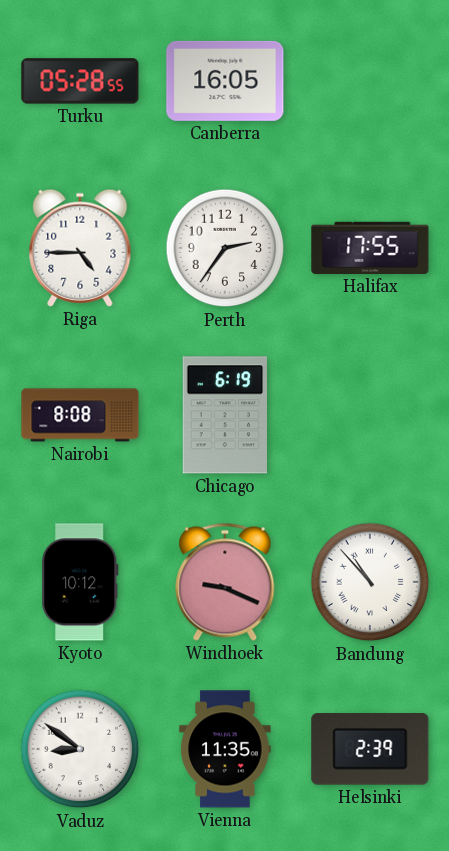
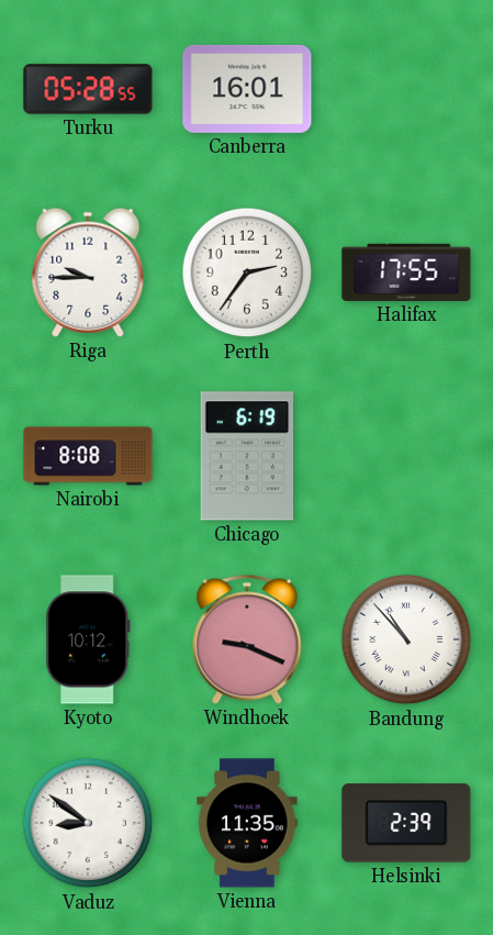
Canberra: 16:05 -> 16:01
Riga: 4:45 -> 9:45
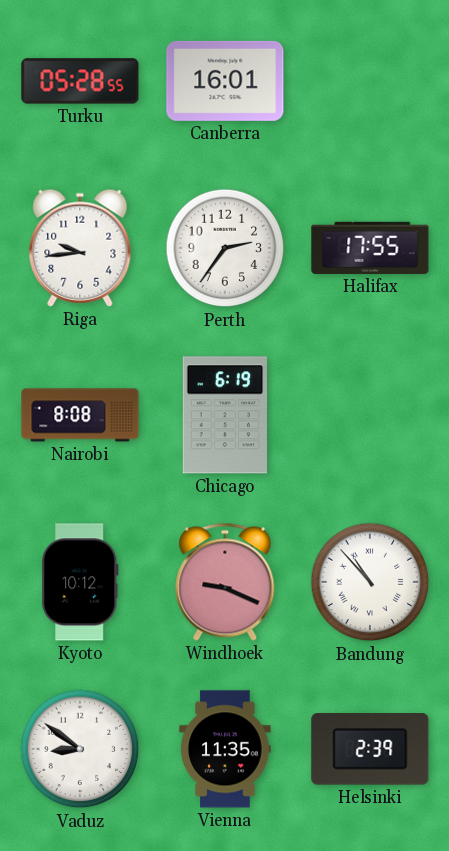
Riga: 9:45 -> 9:44
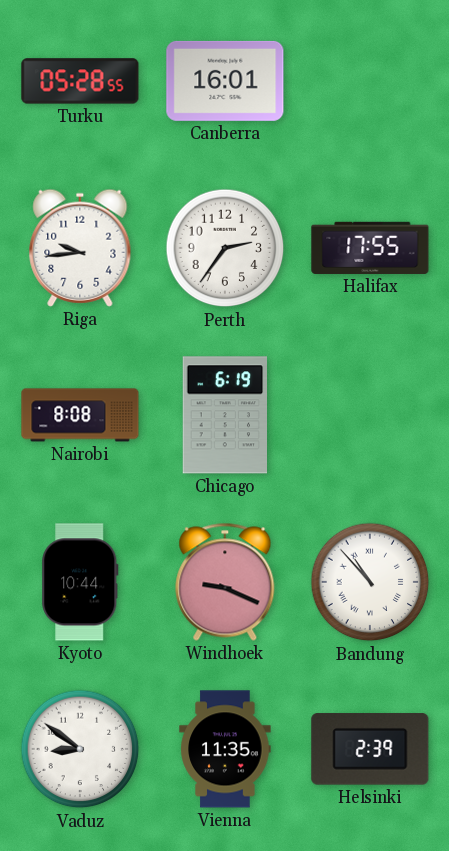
Kyoto: 10:12 -> 10:44
